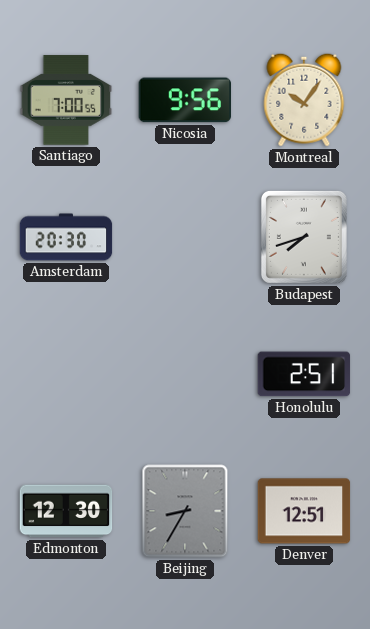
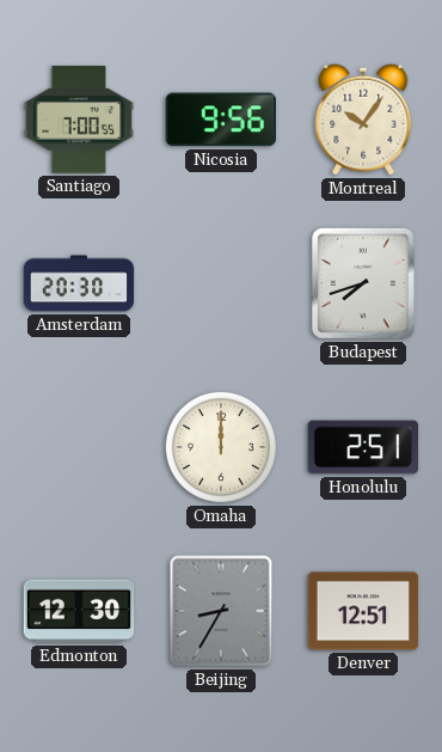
Omaha: none -> 12:00
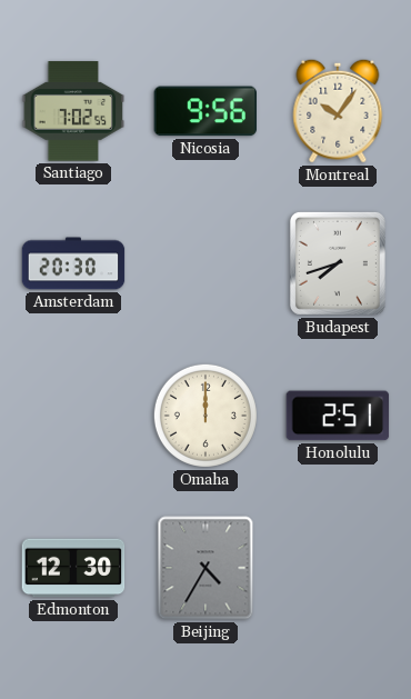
Santiago: 7:00 -> 7:02
Beijing: 8:35 -> 4:35
Denver: 12:51 -> none
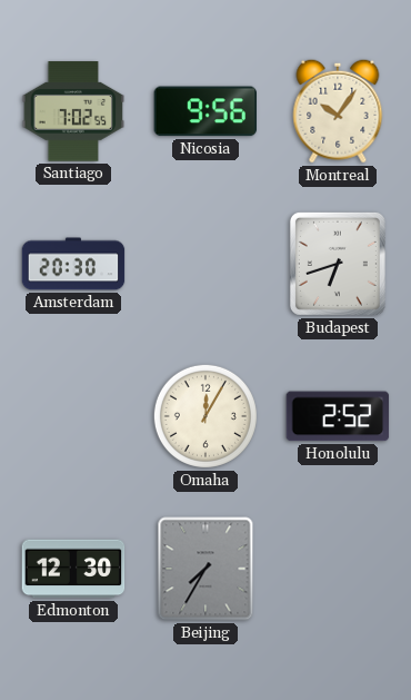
Budapest: 7:42 -> 6:42
Omaha: 12:00 -> 12:05
Honolulu: 2:51 -> 2:52
Beijing: 4:35 -> 7:35
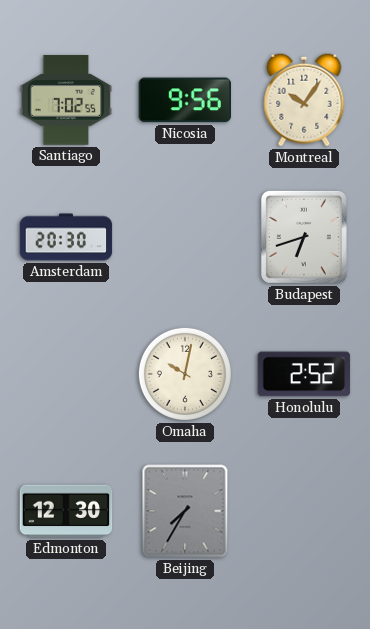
Omaha: 12:05 -> 10:02
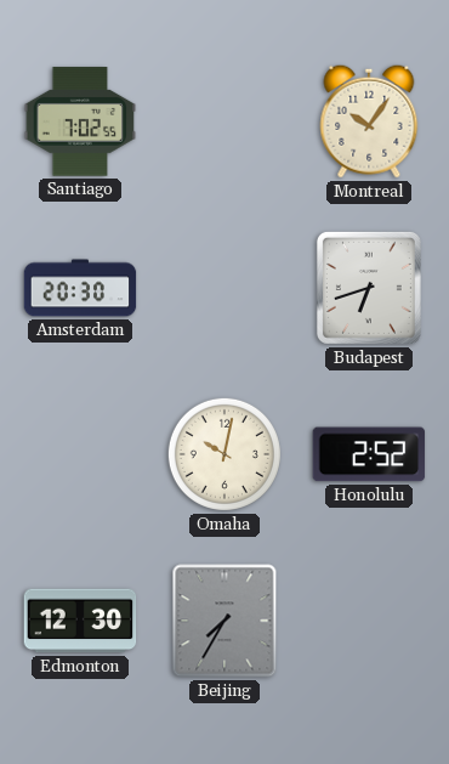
Nicosia: 9:56 -> none
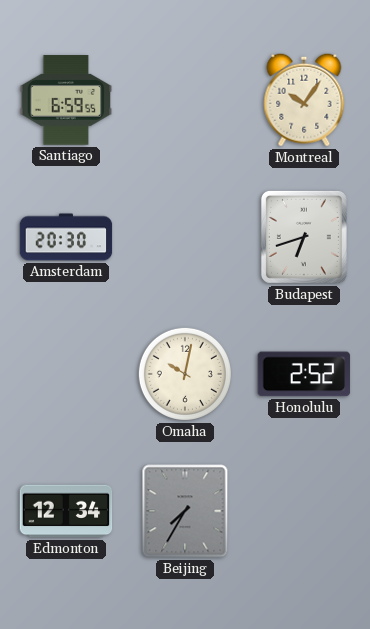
Santiago: 7:02 -> 6:59
Edmonton: 12:30 -> 12:34
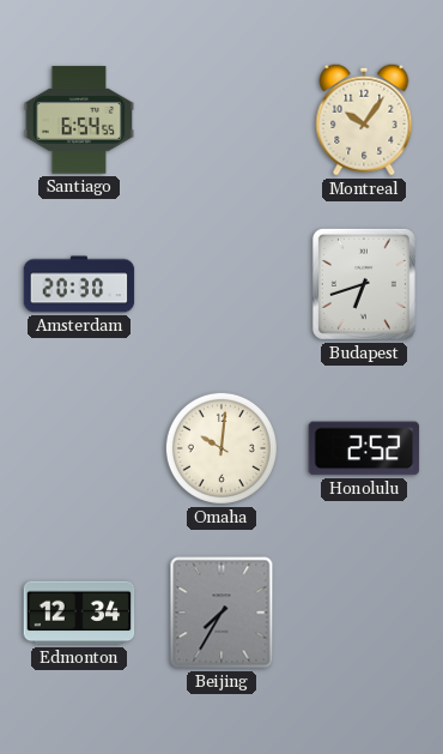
Santiago: 6:59 -> 6:54
Omaha: 10:02 -> 10:01
